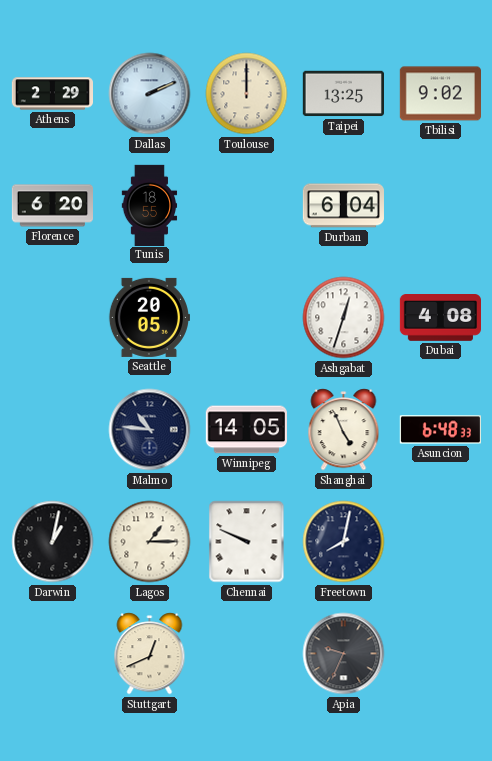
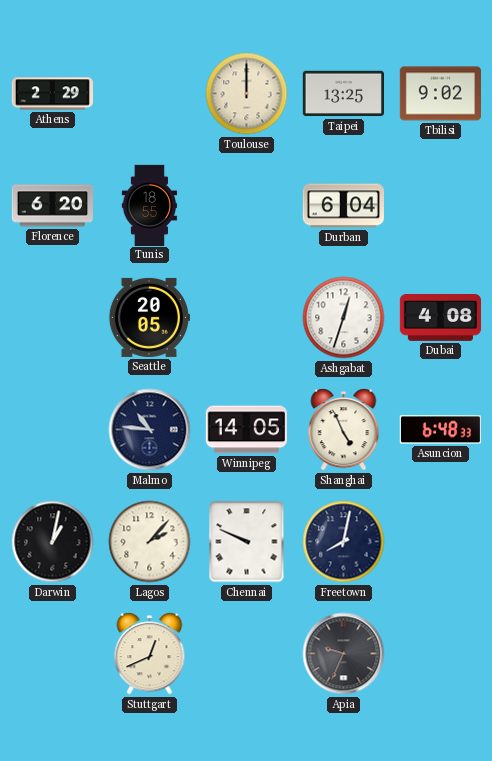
Dallas: 2:11 -> none
Lagos: 1:15 -> 2:07
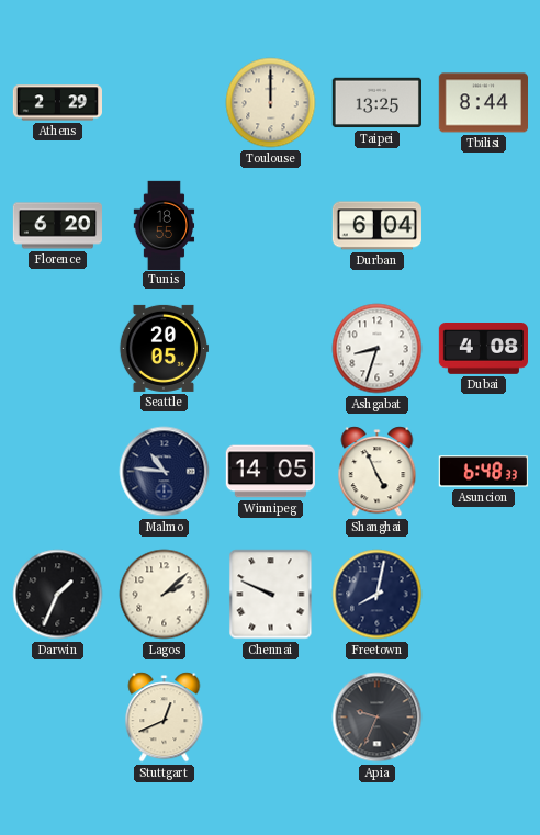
Tbilisi: 9:02 -> 8:44
Ashgabat: 12:33 -> 8:33
Darwin: 1:02 -> 1:34
Lagos: 2:07 -> 2:08
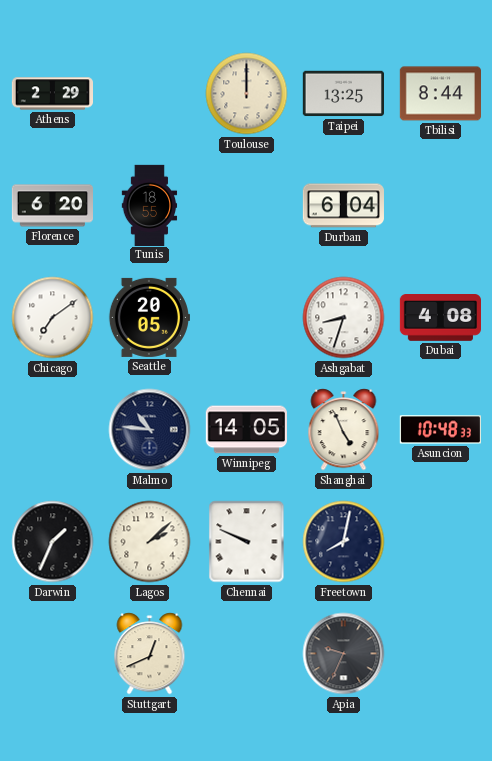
Chicago: none -> 7:09
Asuncion: 6:48 -> 10:48
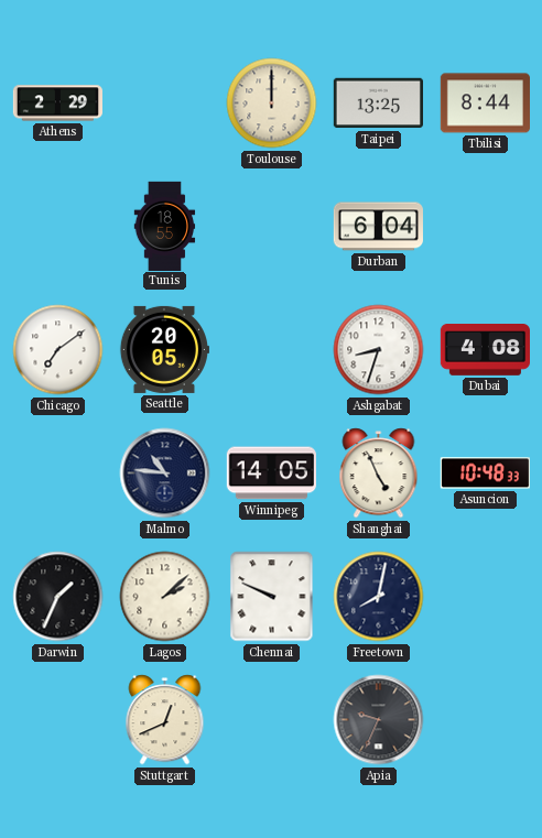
Florence: 6:20 -> none
